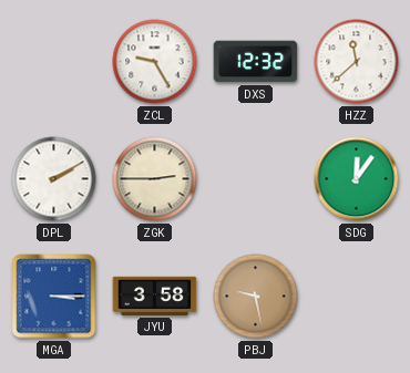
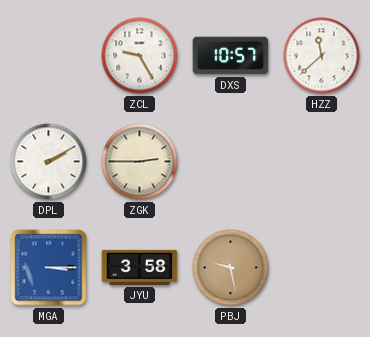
DXS: 12:32 -> 10:57
SDG: 12:06 -> none
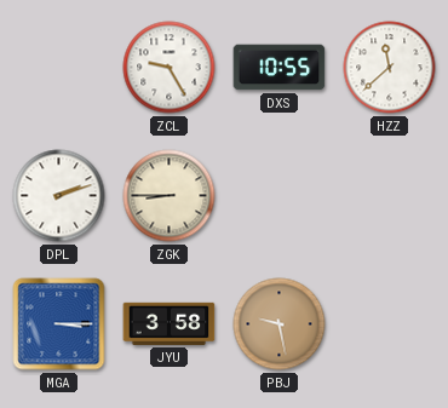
DXS: 10:57 -> 10:55
DPL: 2:10 -> 2:12
ZGK: 2:45 -> 8:45
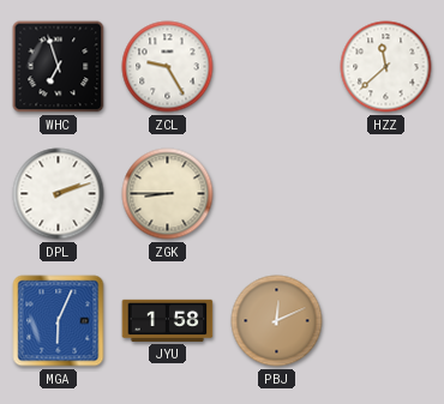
WHC: none -> 6:57
DXS: 10:55 -> none
MGA: 3:15 -> 6:04
JYU: 3:58 -> 1:58
PBJ: 9:28 -> 12:11
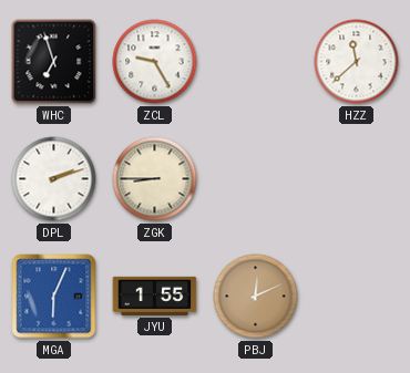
JYU: 1:58 -> 1:55
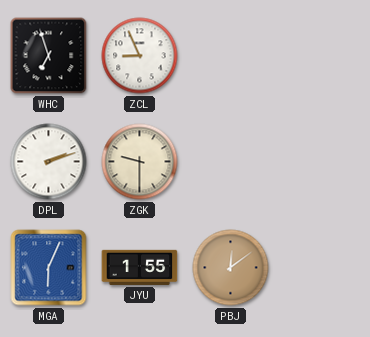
ZCL: 9:25 -> 8:56
HZZ: 11:38 -> none
ZGK: 8:45 -> 9:30
PBJ: 12:11 -> 12:09
